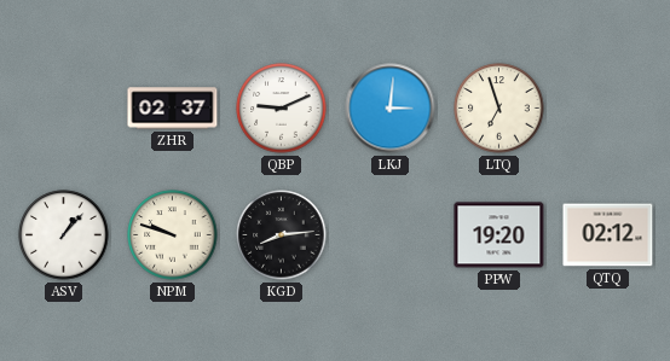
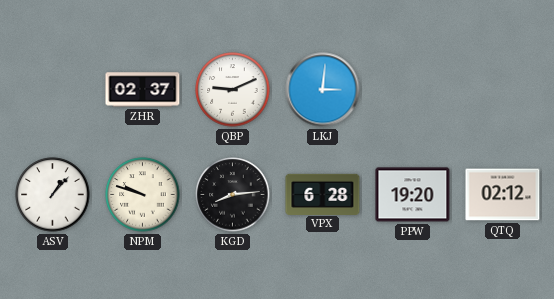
LTQ: 6:57 -> none
VPX: none -> 6:28
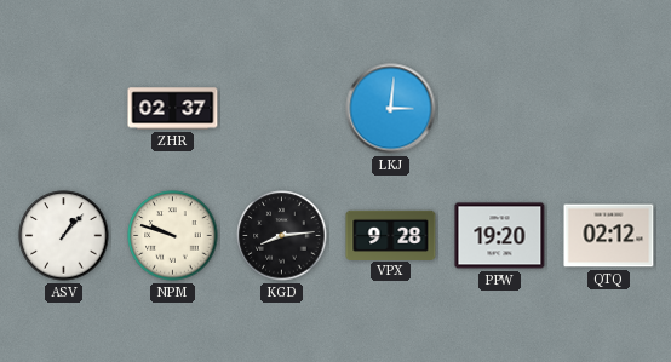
QBP: 9:11 -> none
VPX: 6:28 -> 9:28
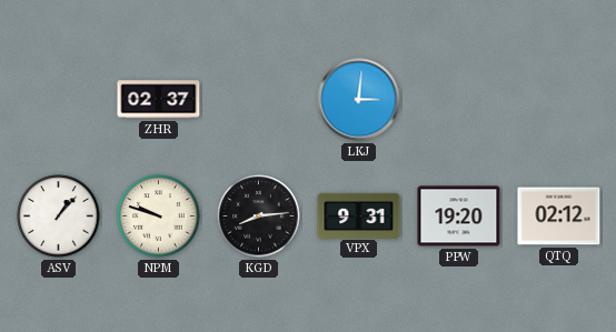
VPX: 9:28 -> 9:31
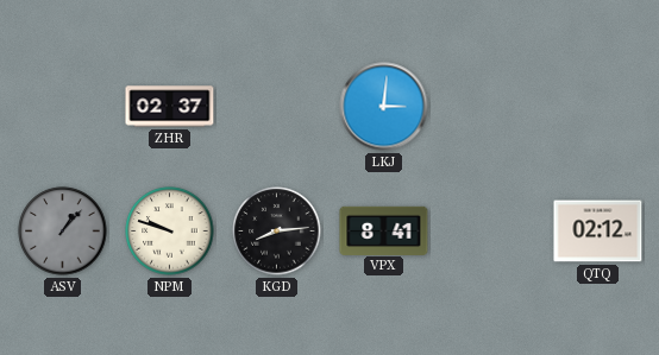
ASV dial: white -> grey
VPX: 9:31 -> 8:41
PPW: 19:20 -> none
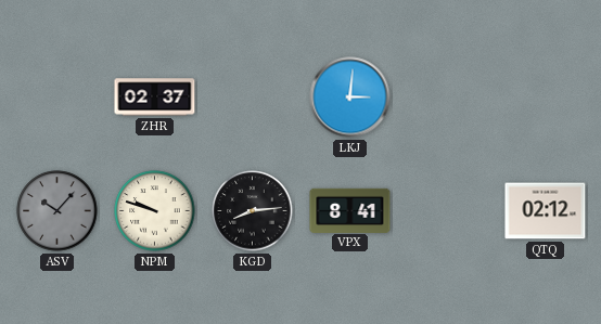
ASV: 1:07 -> 10:07
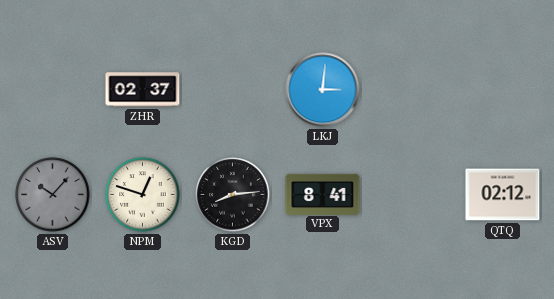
NPM: 9:48 -> 12:48
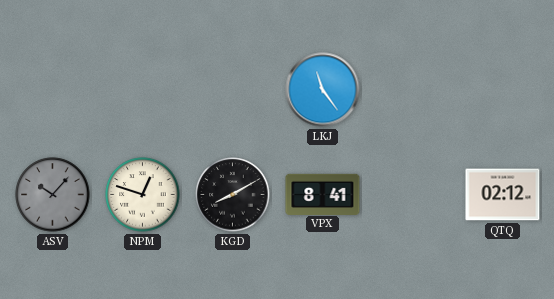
ZHR: 02:37 -> none
LKJ: 3:01 -> 11:24
KGD: 8:14 -> 8:10
